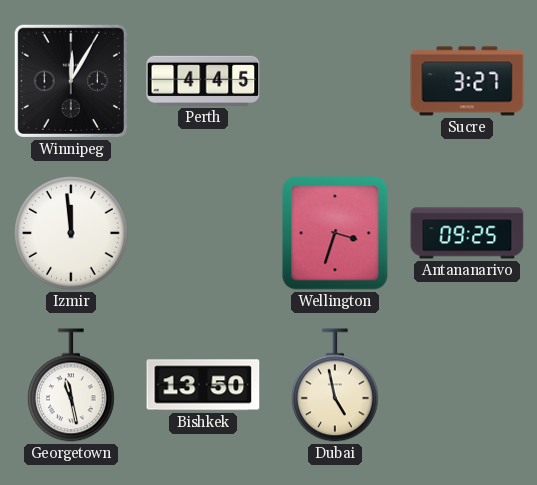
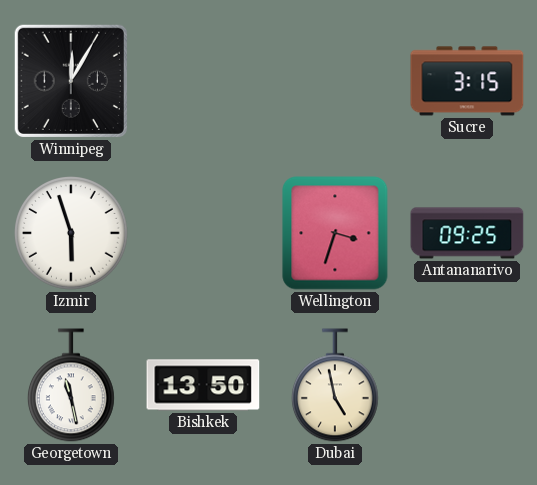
Perth: 4:45 -> none
Sucre: 3:27 -> 3:15
Izmir: 11:59 -> 5:57
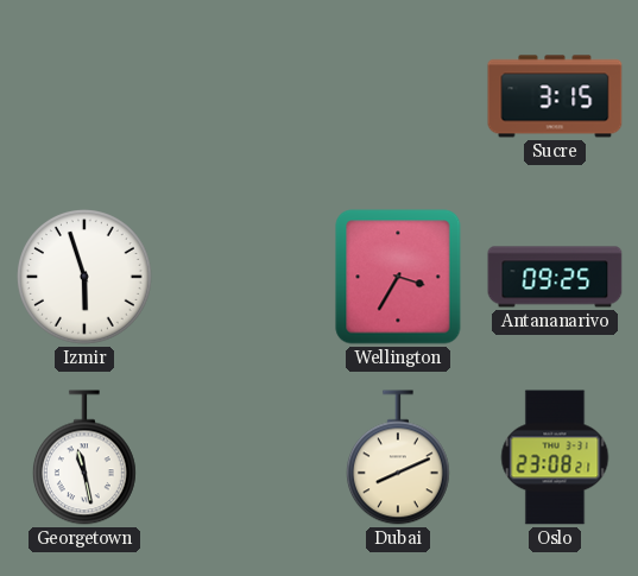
Winnipeg: 12:05 -> none
Wellington: 3:33 -> 3:35
Bishkek: 13:50 -> none
Dubai: 4:58 -> 8:11
Oslo: none -> 23:08
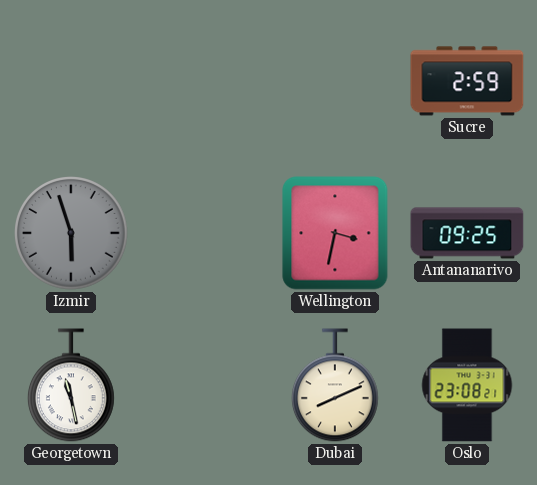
Sucre: 3:15 -> 2:59
Izmir dial: white -> grey
Wellington: 3:35 -> 3:32
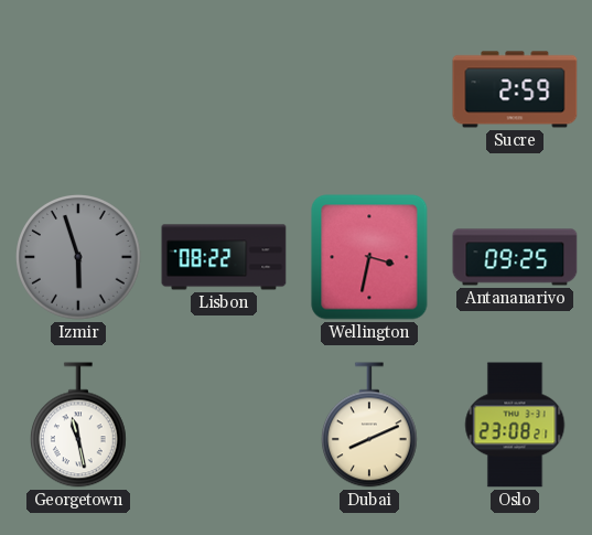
Lisbon: none -> 08:22
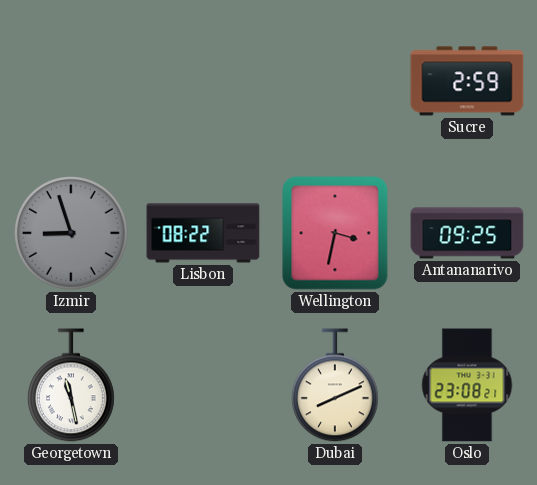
Izmir: 5:57 -> 8:57
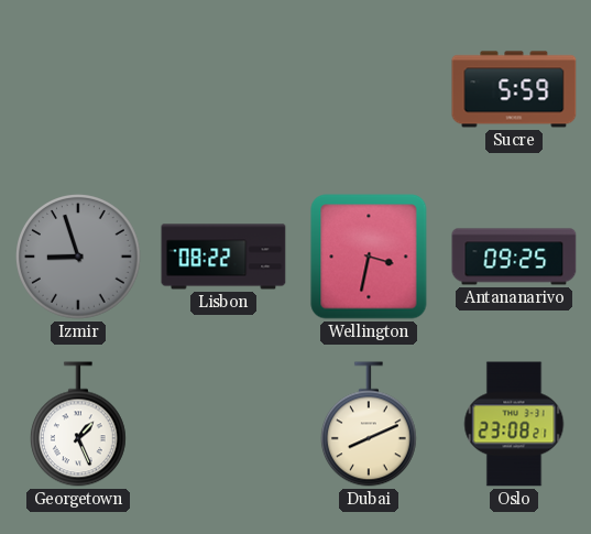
Sucre: 2:59 -> 5:59
Georgetown: 11:28 -> 1:26
